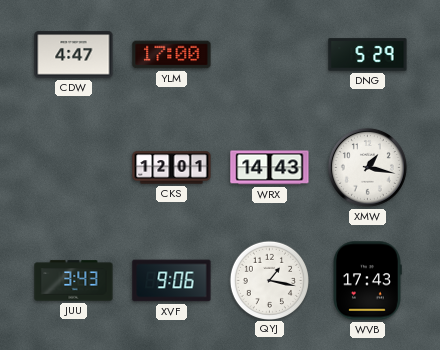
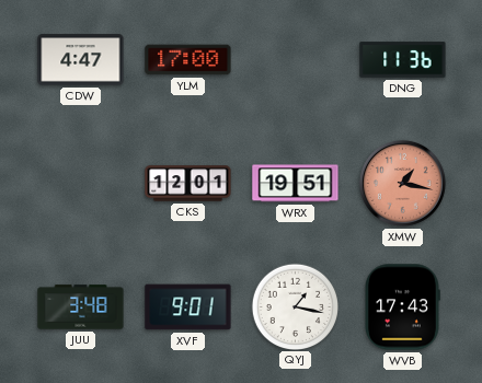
DNG: 5:29 -> 11:36
WRX: 14:43 -> 19:51
XMW dial: white -> salmon
JUU: 3:43 -> 3:48
XVF: 9:06 -> 9:01
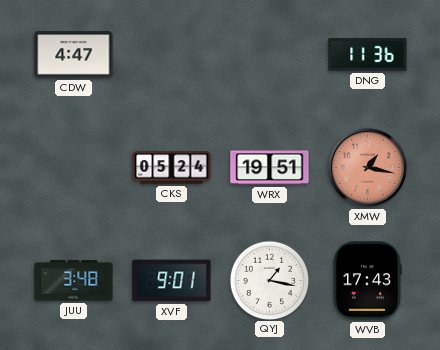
YLM: 17:00 -> none
CKS: 12:01 -> 05:24
